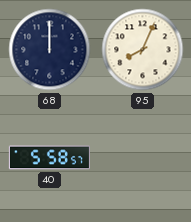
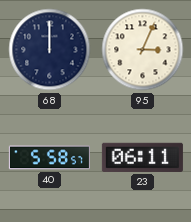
95: 8:04 -> 3:04
23: none -> 06:11
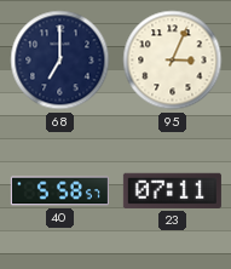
68: 12:00 -> 7:00
23: 06:11 -> 07:11
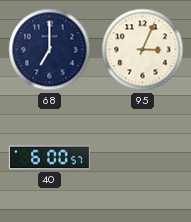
40: 5:58 -> 6:00
23: 07:11 -> none
